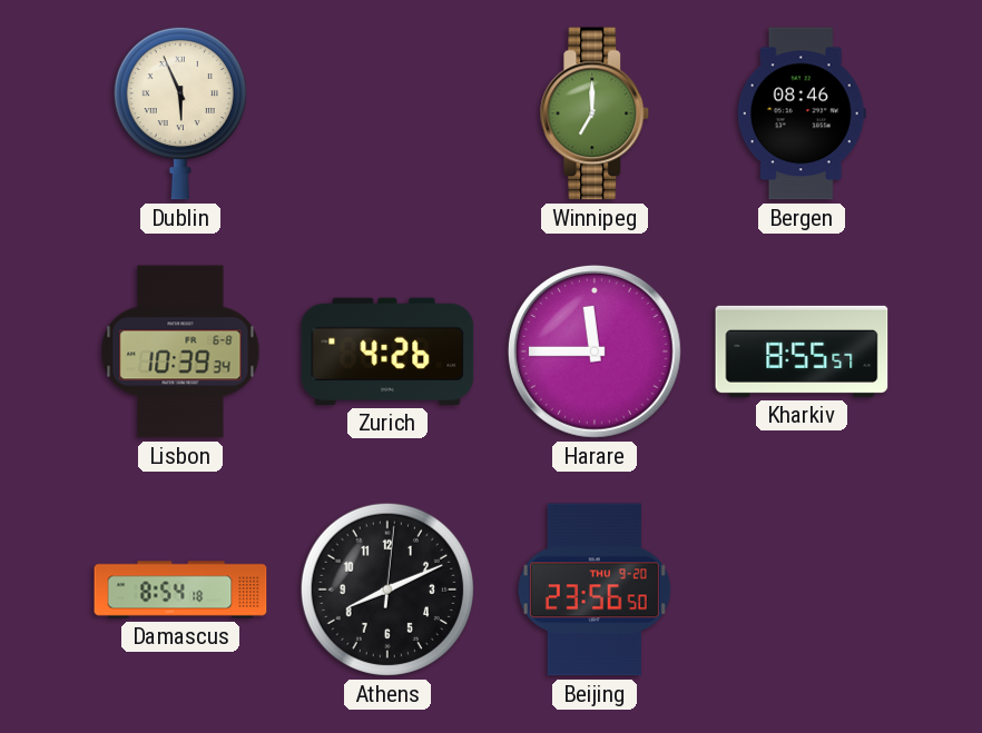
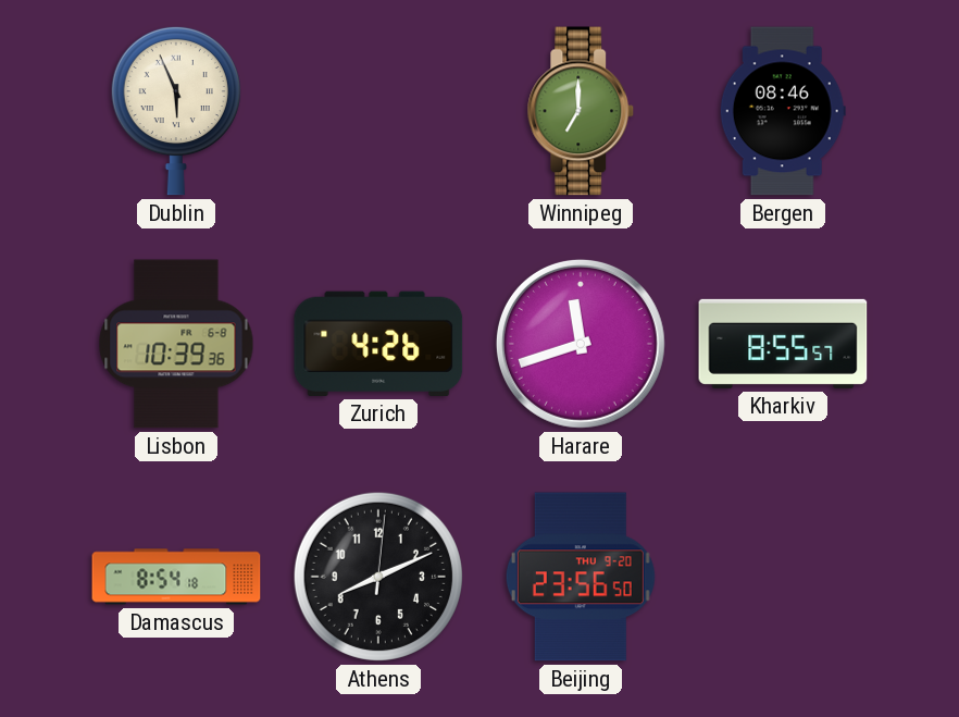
Lisbon: 10:39:34 -> 10:39:36
Harare: 11:45 -> 11:42
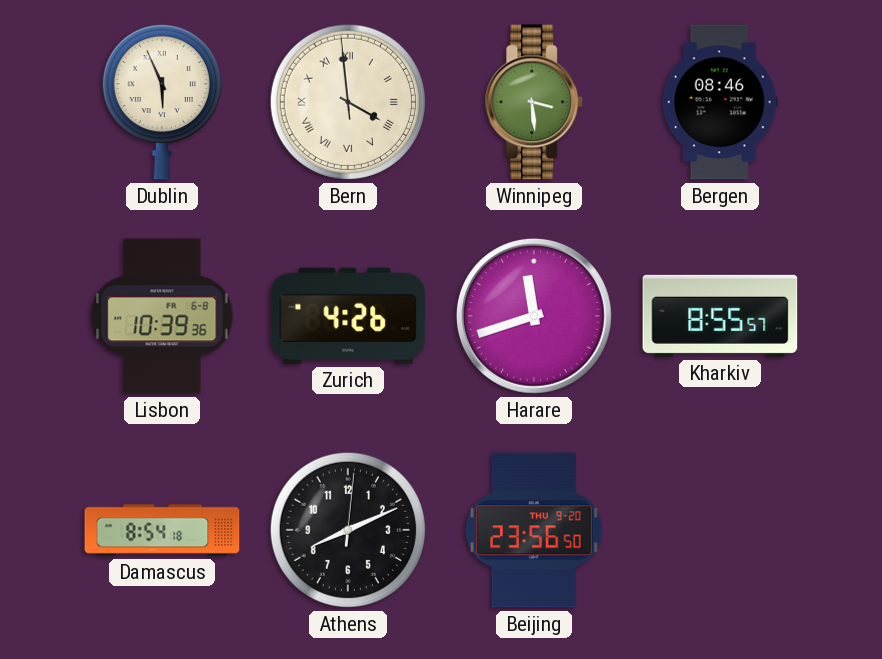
Bern: none -> 3:58
Winnipeg: 7:00 -> 3:29
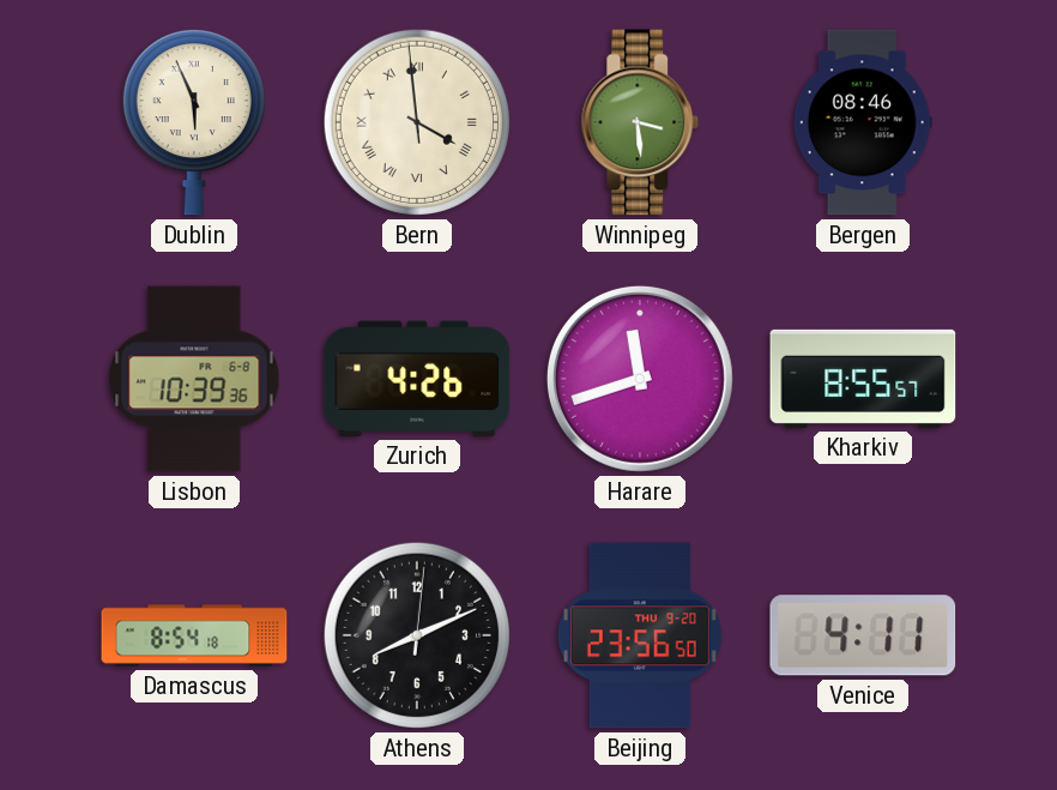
Venice: none -> 4:11
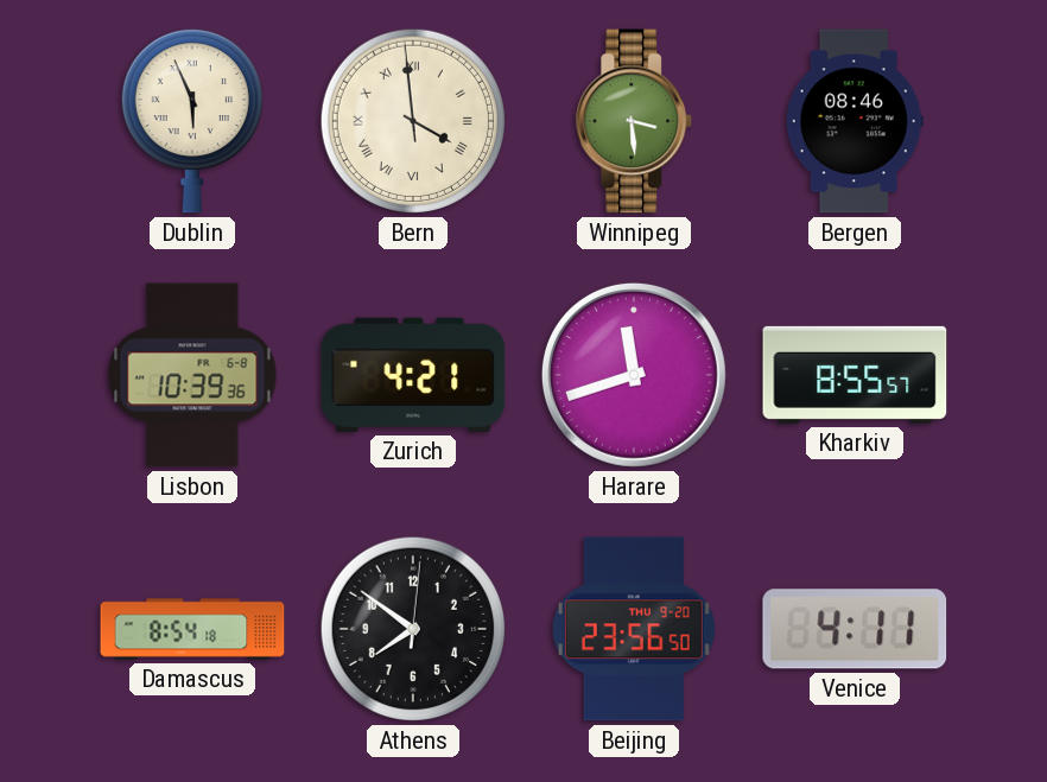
Zurich: 4:26 -> 4:21
Athens: 8:11 -> 7:51
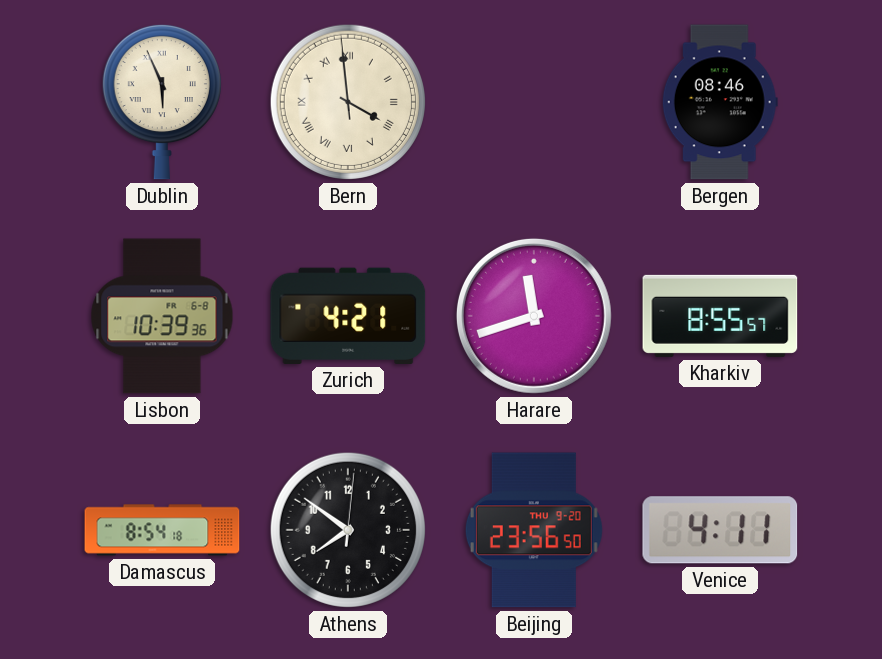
Winnipeg: 3:29 -> none
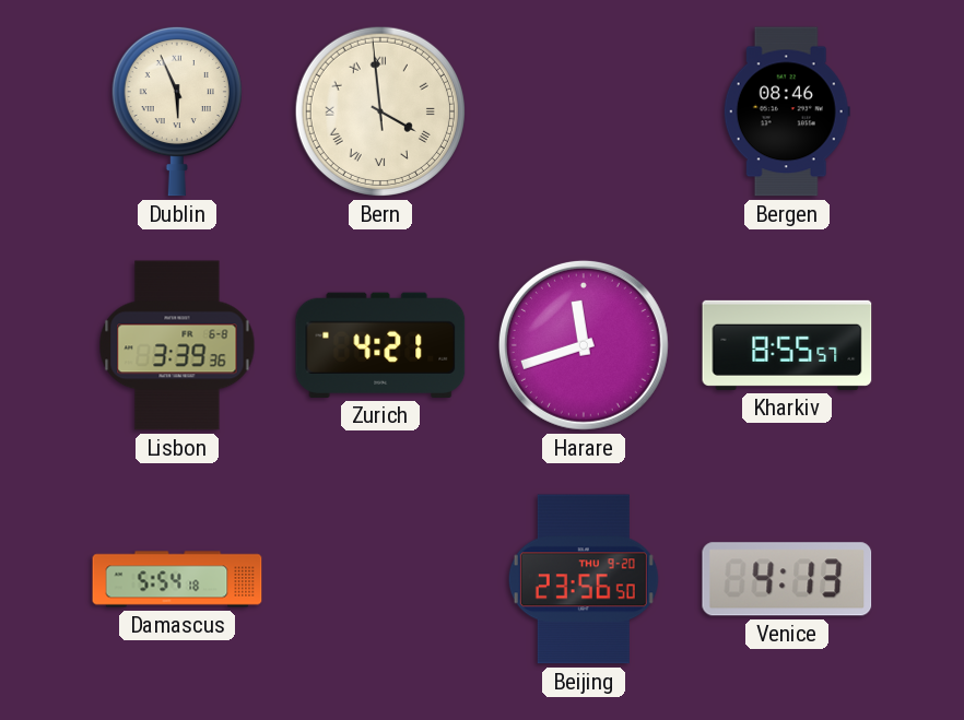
Lisbon: 10:39 -> 3:39
Damascus: 8:54 -> 5:54
Athens: 7:51 -> none
Venice: 4:11 -> 4:13
